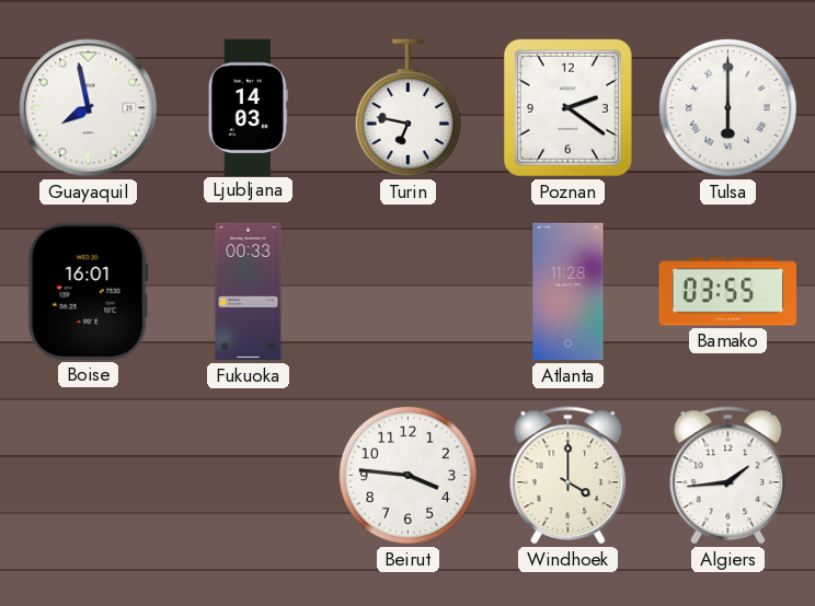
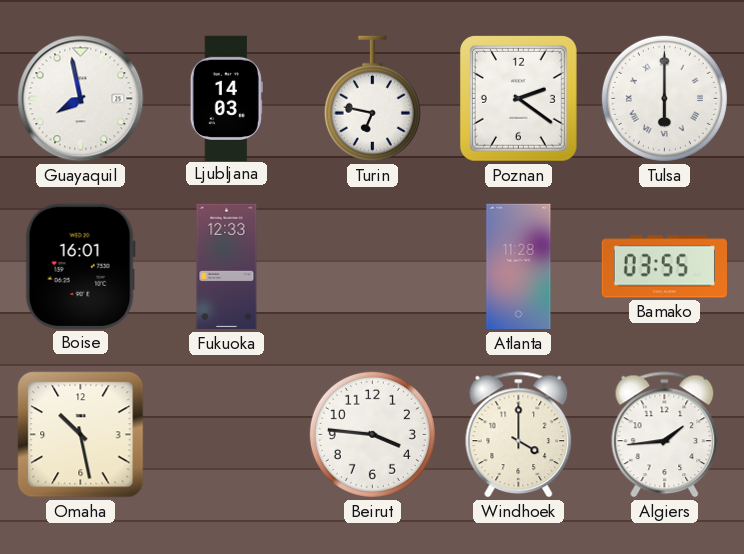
Fukuoka: 00:33 -> 12:33
Omaha: none -> 10:28
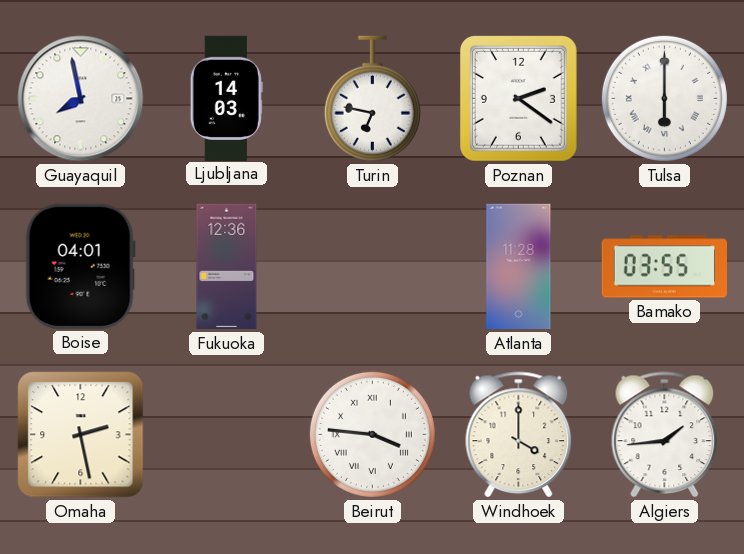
Boise: 16:01 -> 04:01
Fukuoka: 12:33 -> 12:36
Omaha: 10:28 -> 2:28
Beirut numerals: Arabic -> Roman
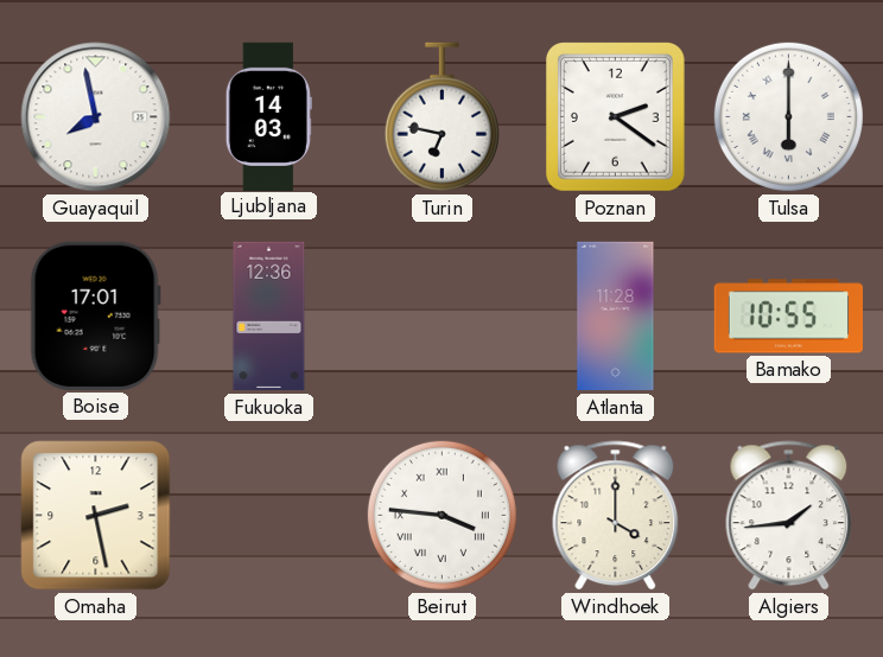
Boise: 04:01 -> 17:01
Bamako: 03:55 -> 10:55
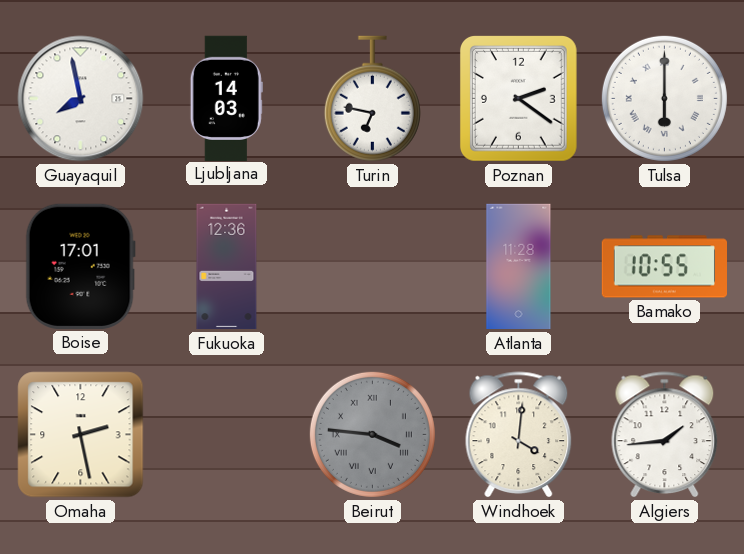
Beirut dial: white -> grey
Windhoek: 4:00 -> 4:01
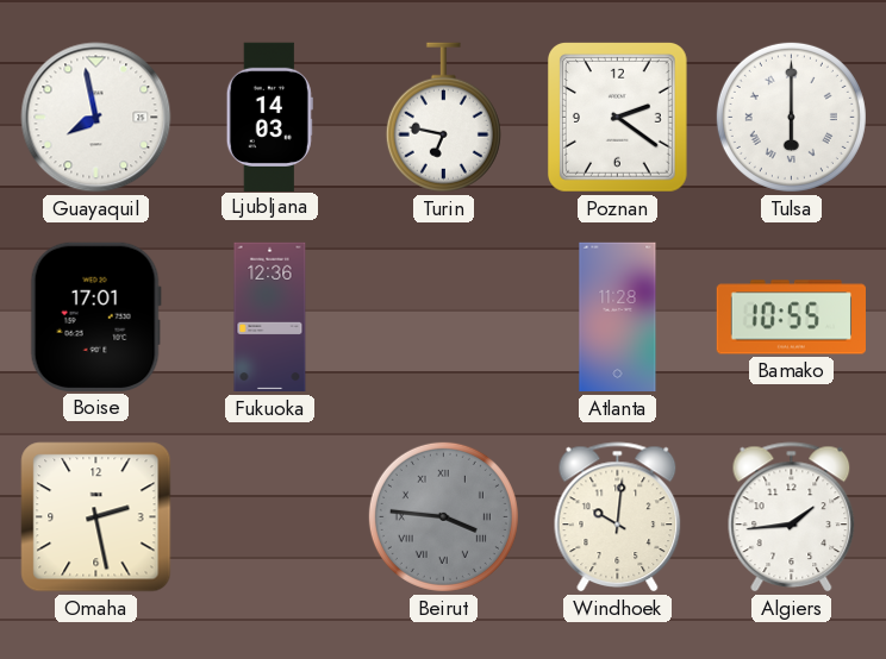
Windhoek: 4:01 -> 10:01
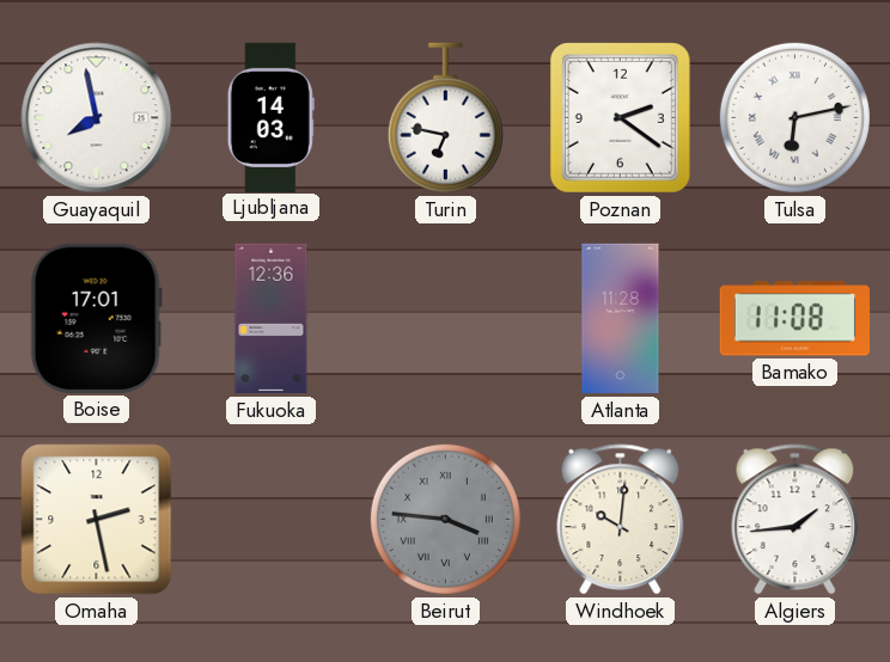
Tulsa: 6:00 -> 6:13
Bamako: 10:55 -> 11:08
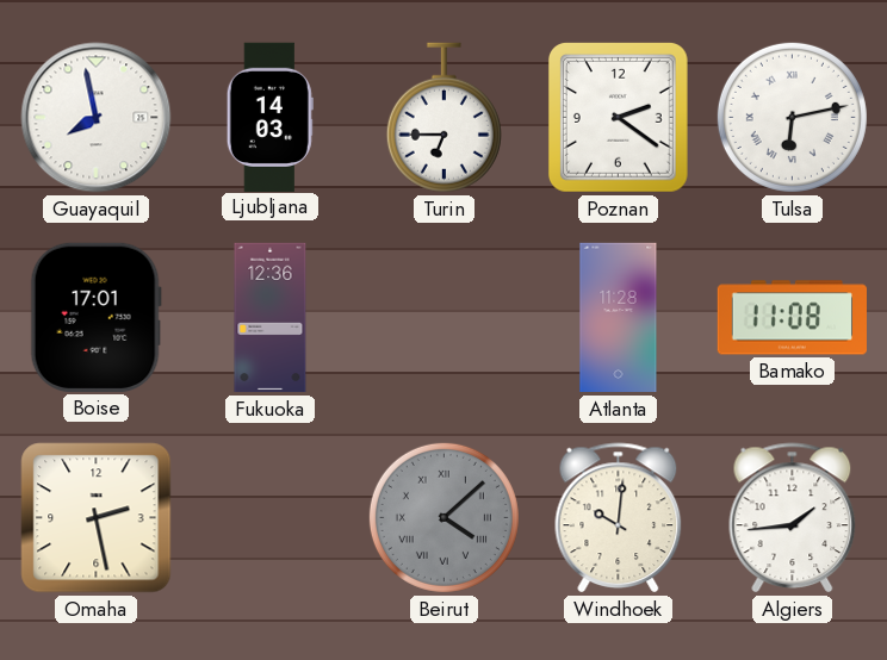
Turin: 6:47 -> 6:45
Beirut: 3:46 -> 4:08
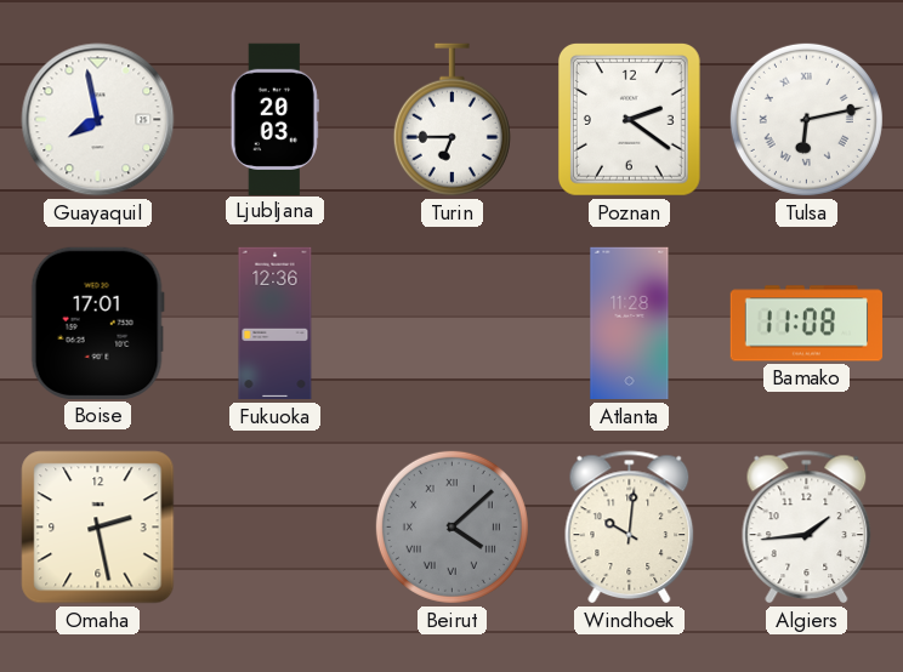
Ljubljana: 14:03 -> 20:03
